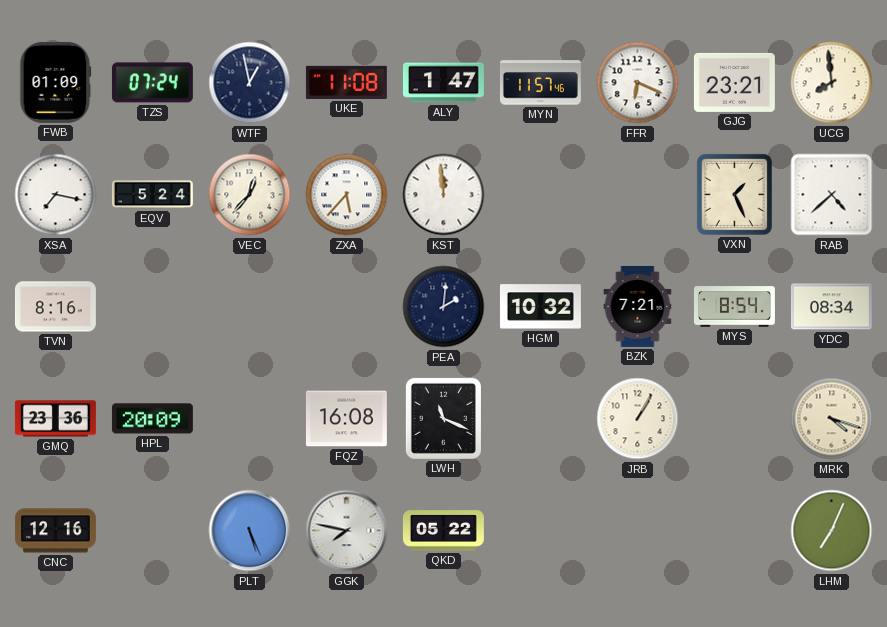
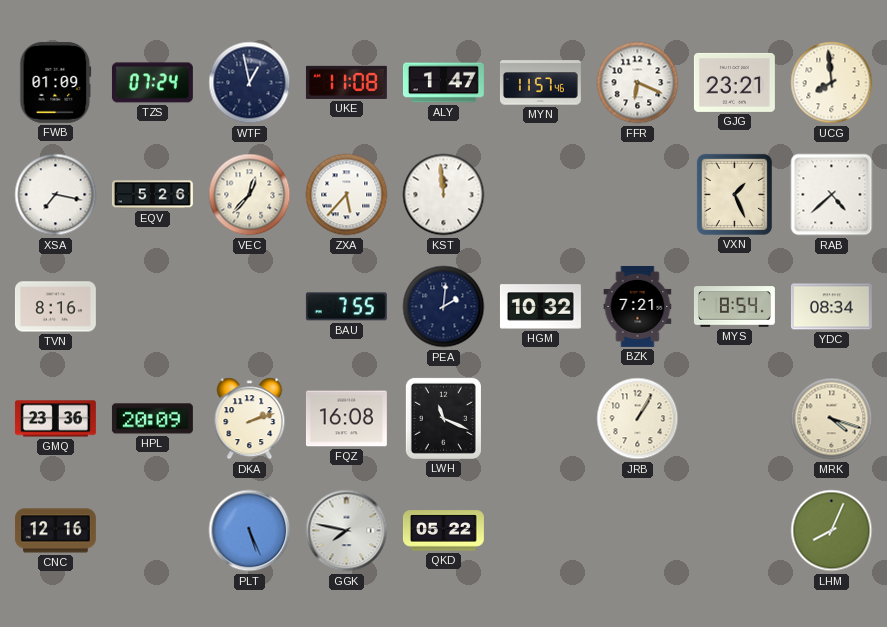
EQV: 5:24 -> 5:26
BAU: none -> 7:55
DKA: none -> 2:12
LHM: 7:04 -> 8:04
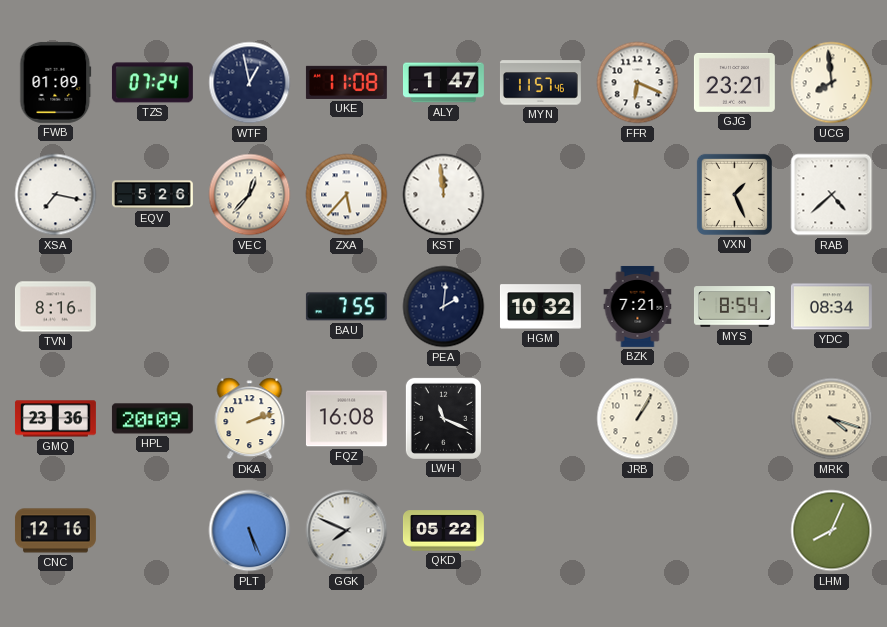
GGK: 7:47 -> 7:49
